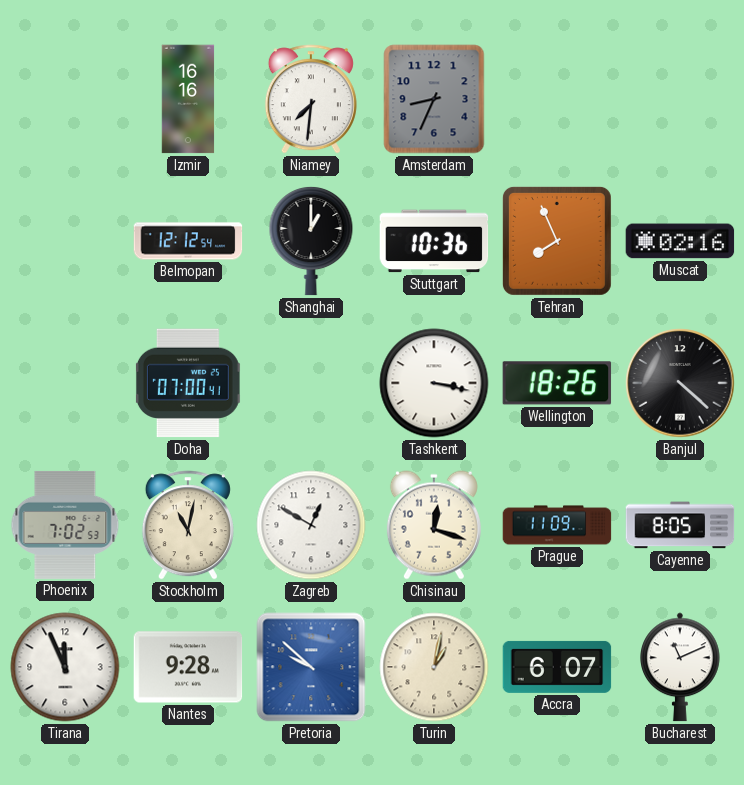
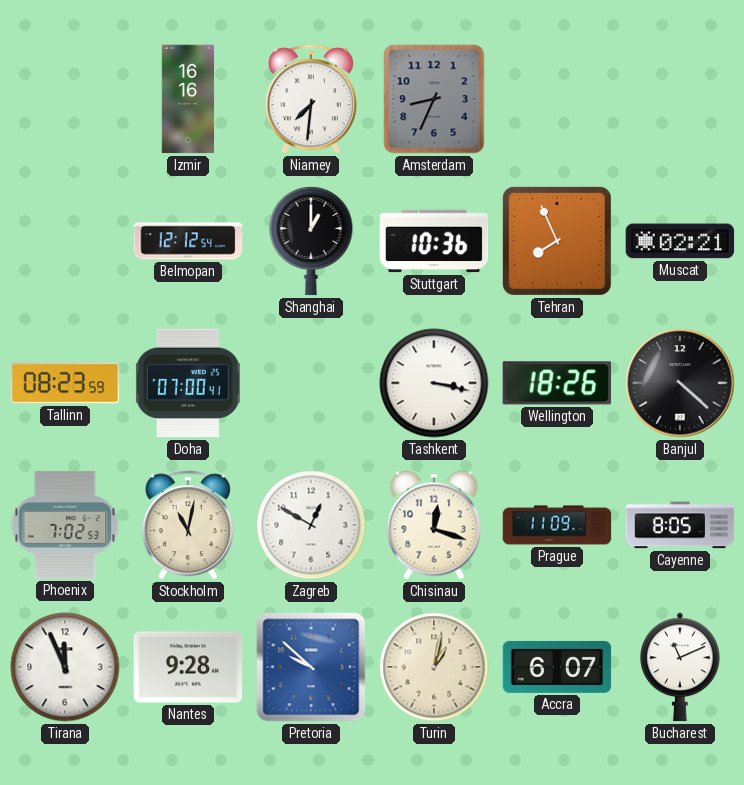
Muscat: 02:16 -> 02:21
Tallinn: none -> 08:23
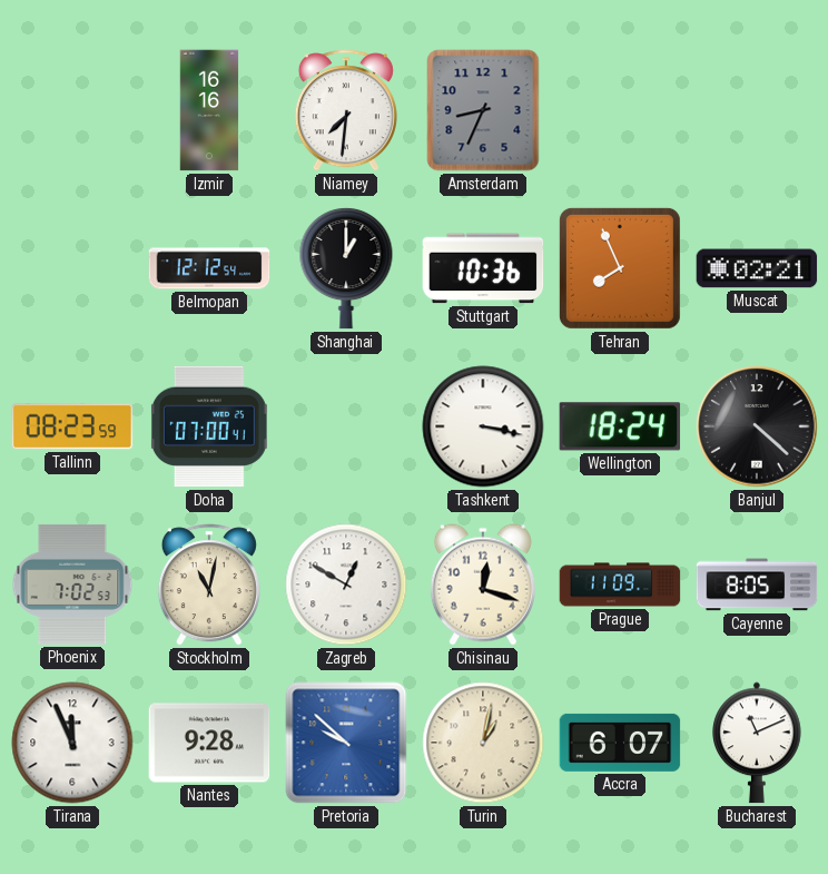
Wellington: 18:26 -> 18:24
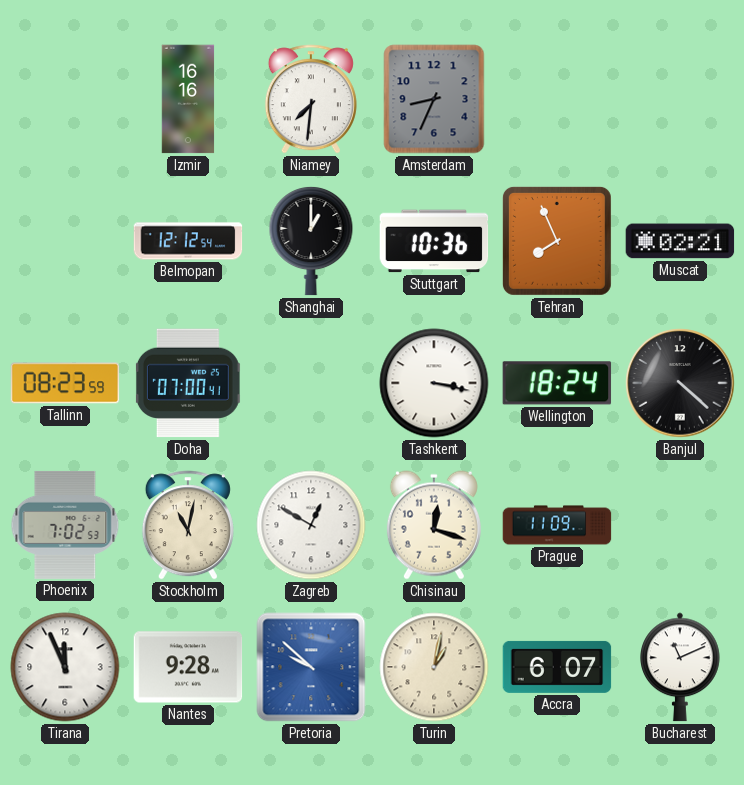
Cayenne: 8:05 -> none
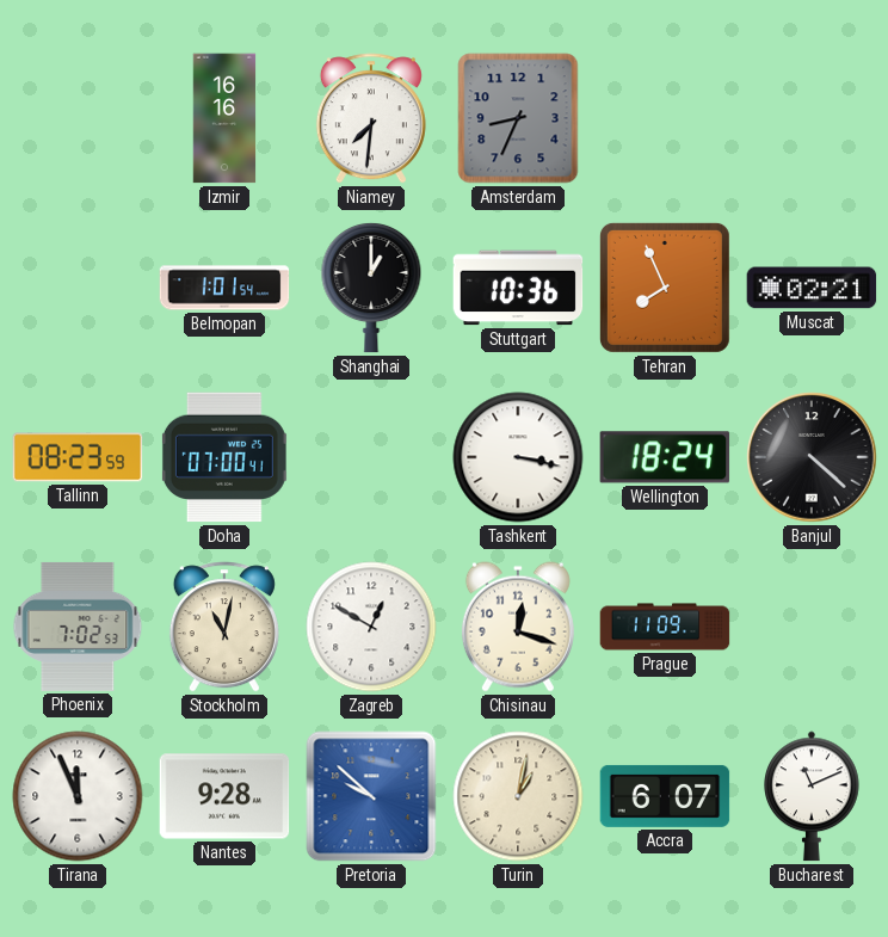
Belmopan: 12:12 -> 1:01
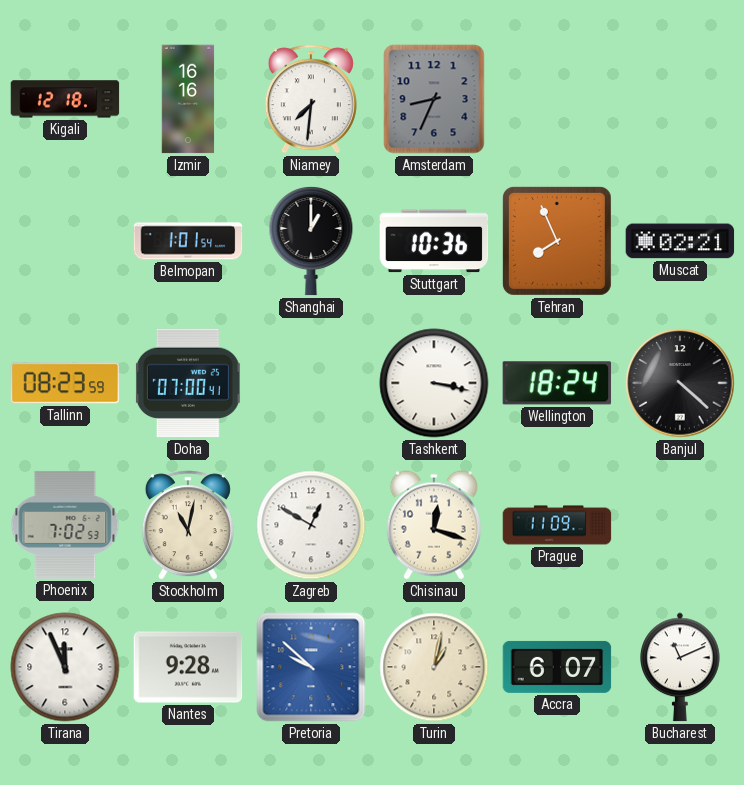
Kigali: none -> 12:18
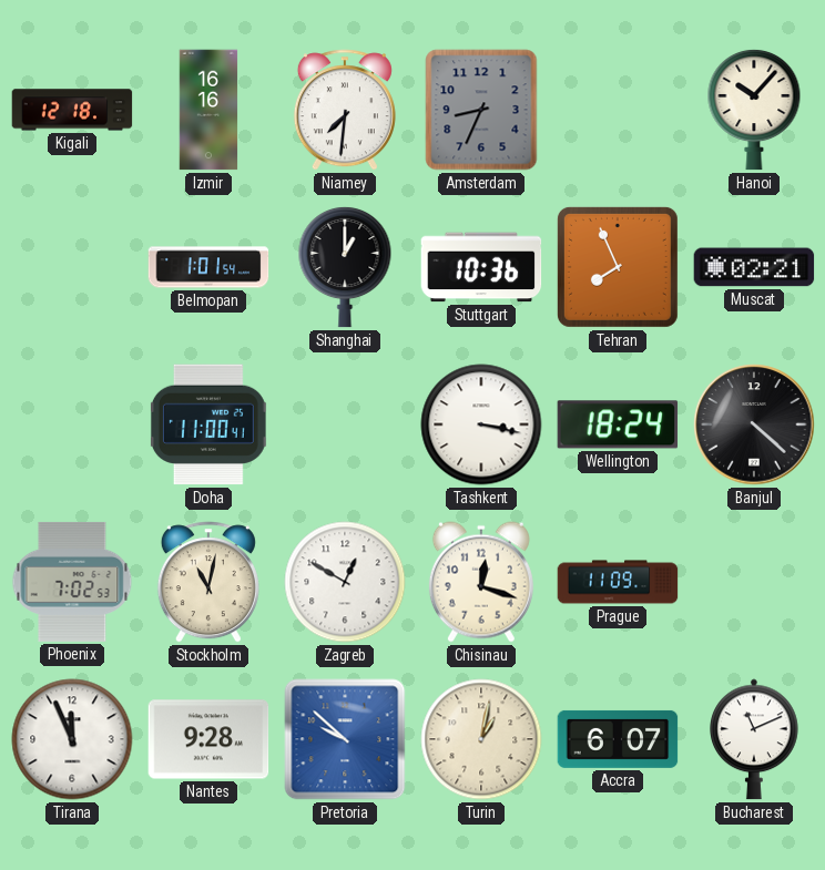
Hanoi: none -> 10:07
Tallinn: 08:23 -> none
Doha: 07:00 -> 11:00
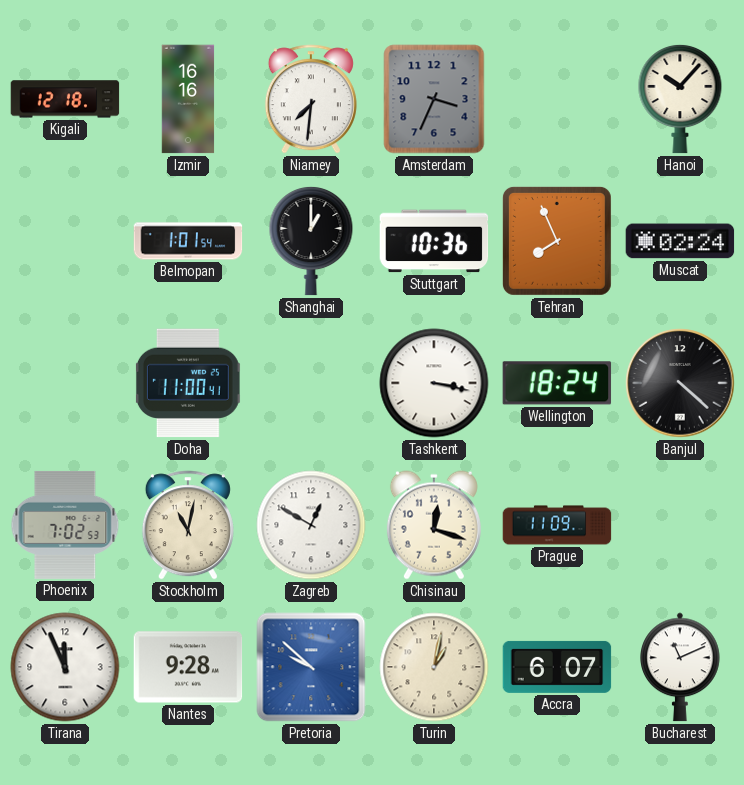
Amsterdam: 8:34 -> 3:34
Muscat: 02:21 -> 02:24
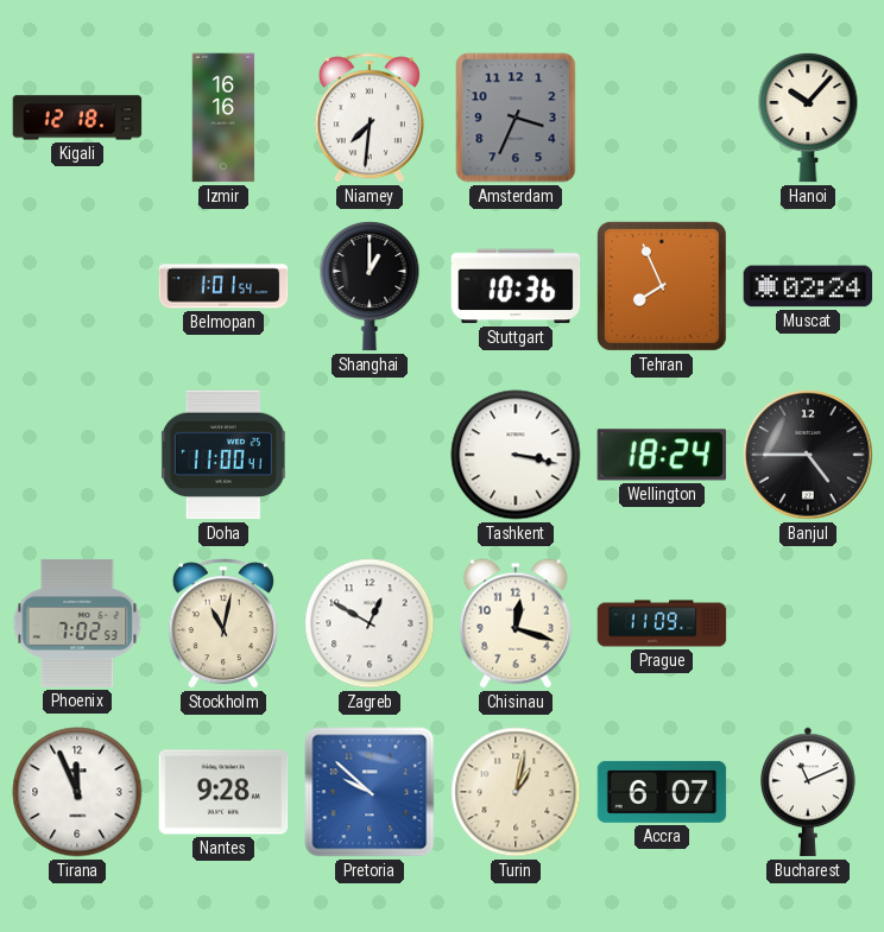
Banjul: 4:22 -> 4:45
